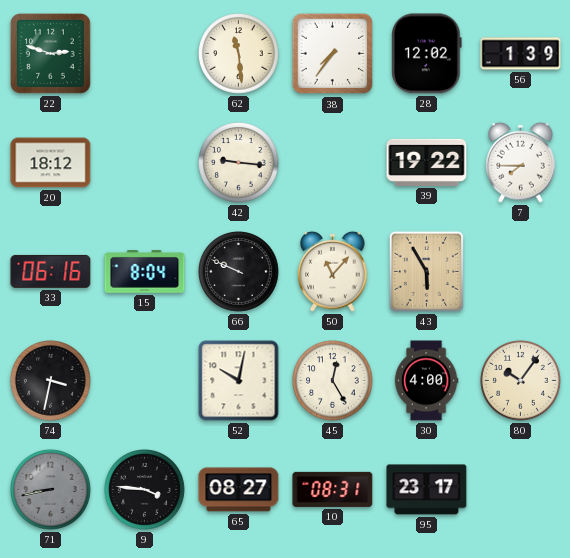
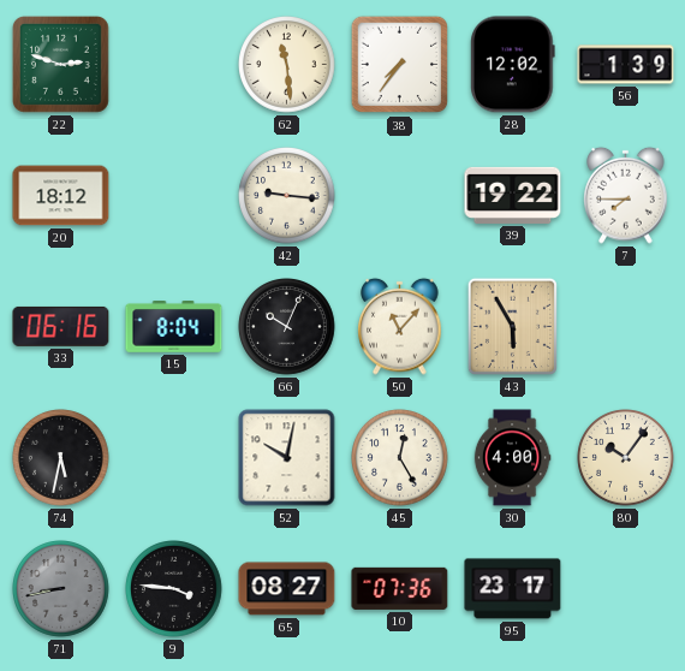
66: 9:49 -> 10:04
74: 3:32 -> 5:32
10: 08:31 -> 07:36
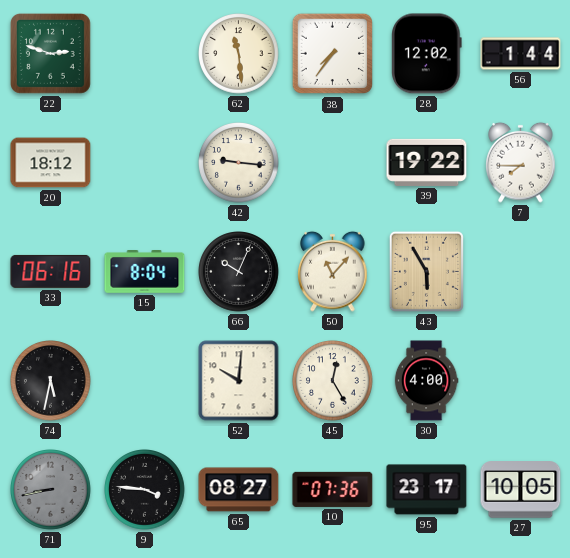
56: 1:39 -> 1:44
52: 10:02 -> 10:01
80: 10:06 -> none
27: none -> 10:05
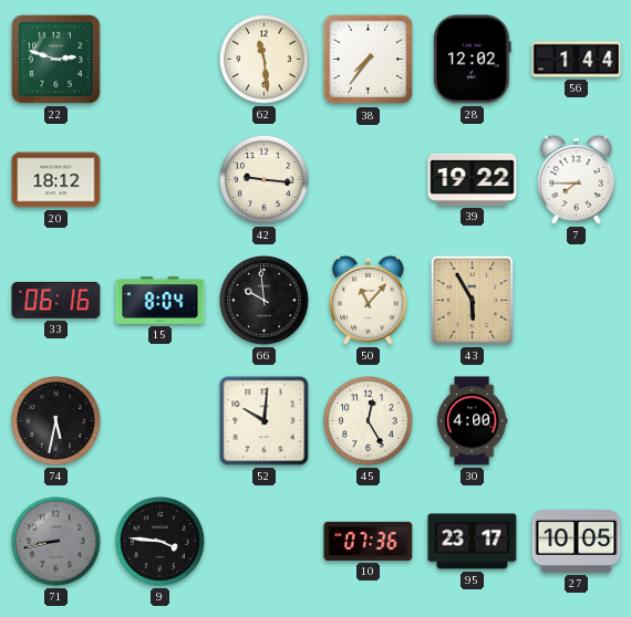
66: 10:04 -> 9:59
65: 08:27 -> none
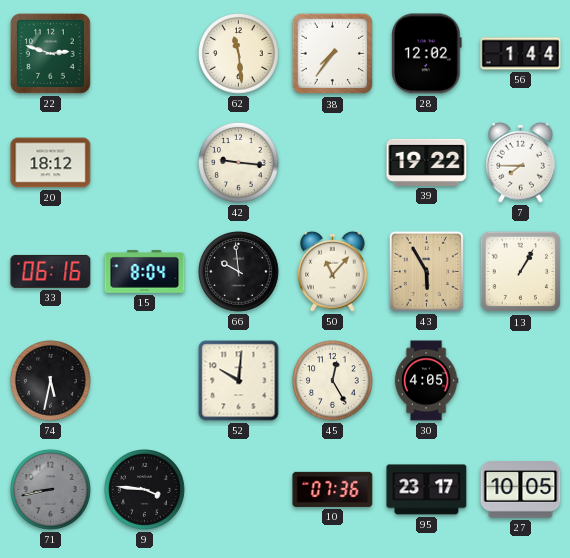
13: none -> 1:05
30: 4:00 -> 4:05
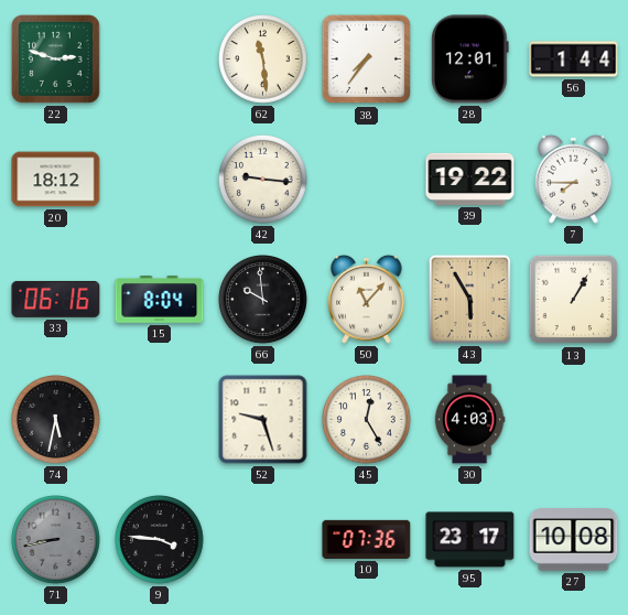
28: 12:02 -> 12:01
52: 10:01 -> 9:27
30: 4:05 -> 4:03
27: 10:05 -> 10:08
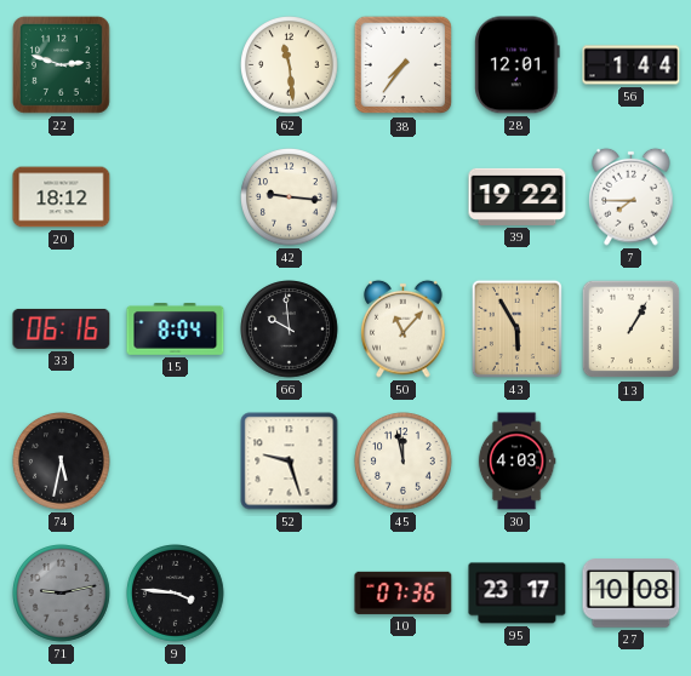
45: 12:25 -> 11:58
71: 8:43 -> 9:13
